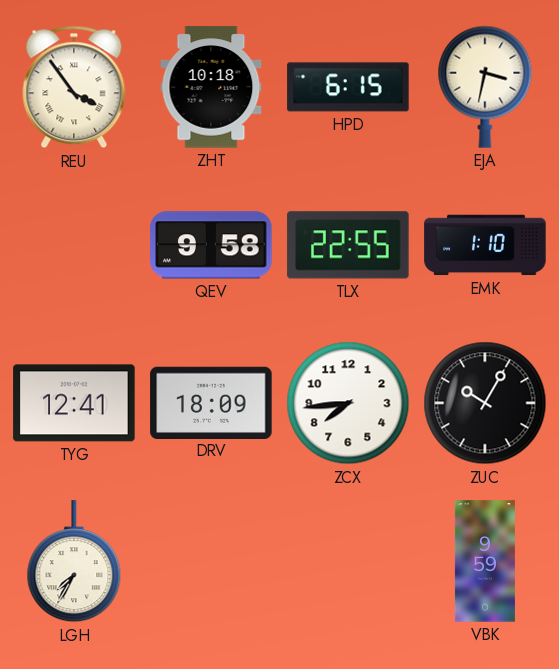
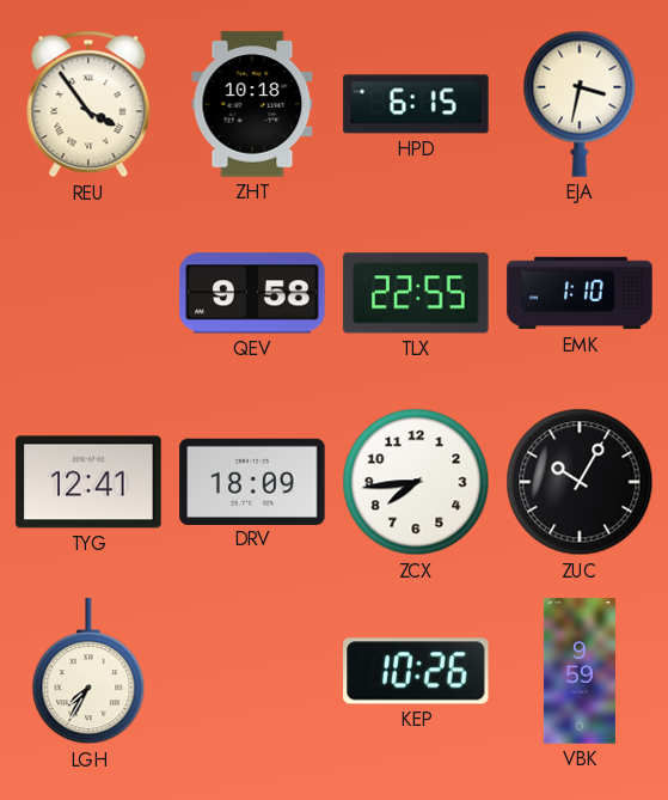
KEP: none -> 10:26
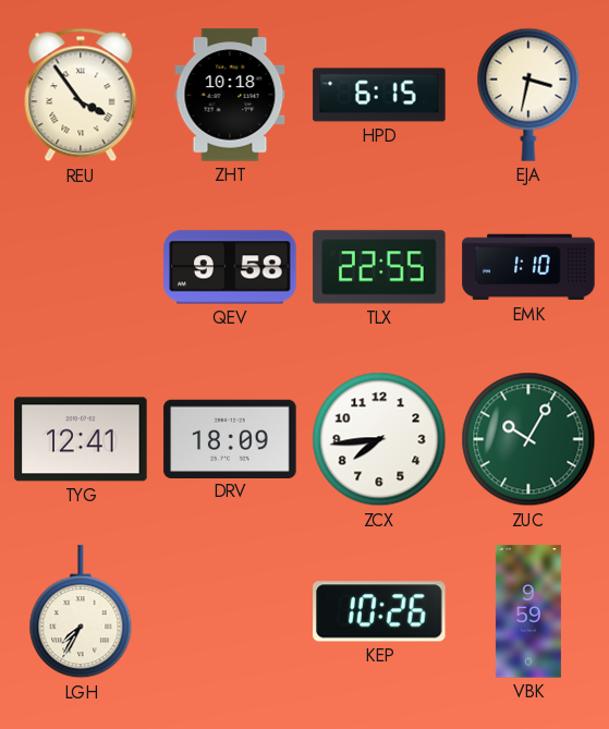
ZUC dial: black -> green
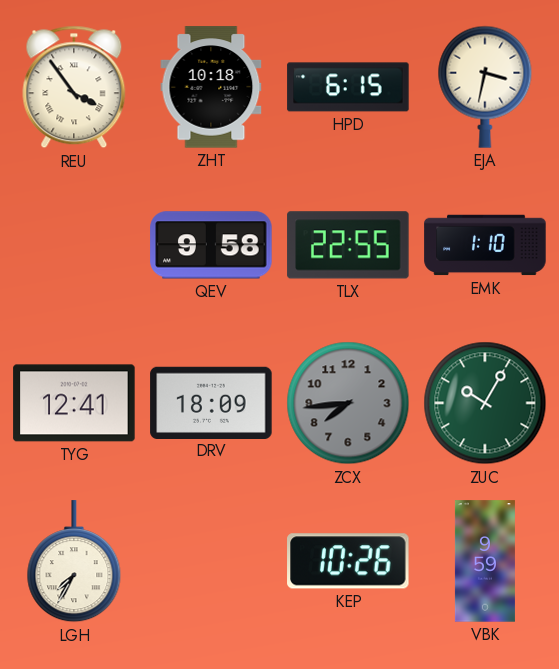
ZCX dial: white -> grey
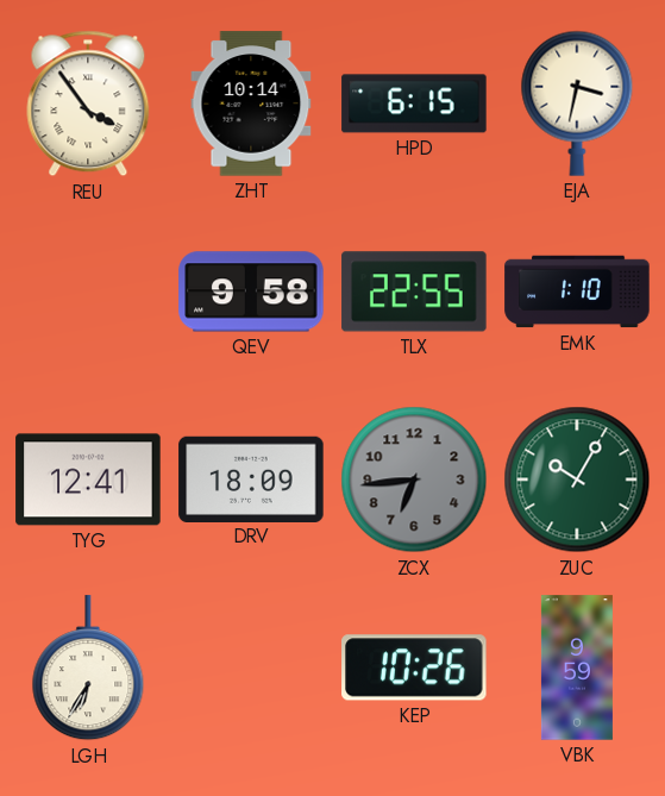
ZHT: 10:18 -> 10:14
ZCX: 7:44 -> 6:44
LGH: 7:35 -> 6:35
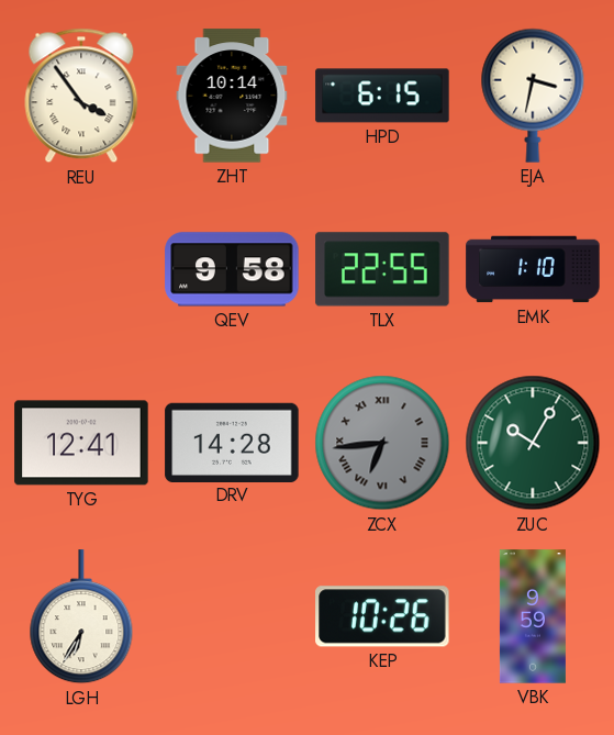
DRV: 18:09 -> 14:28
ZCX numerals: Arabic -> Roman
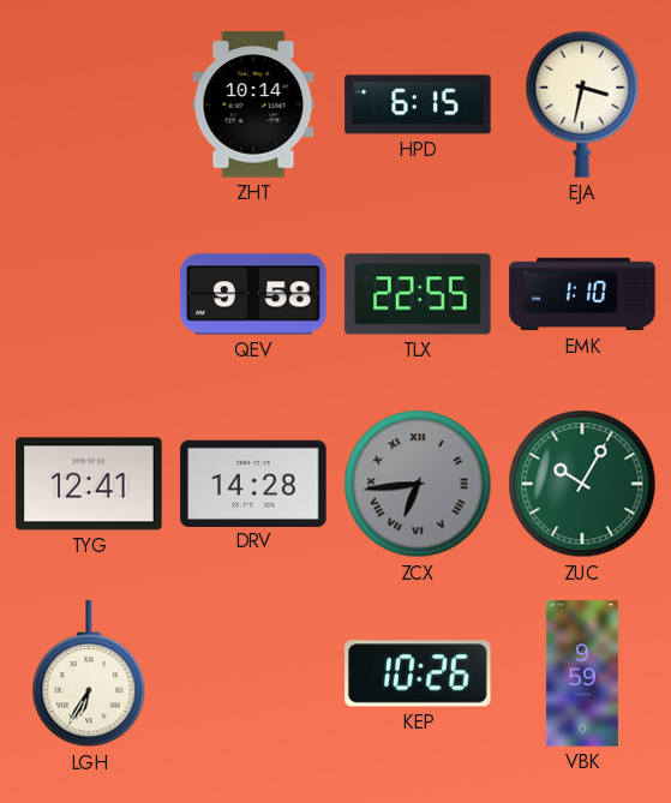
REU: 3:54 -> none
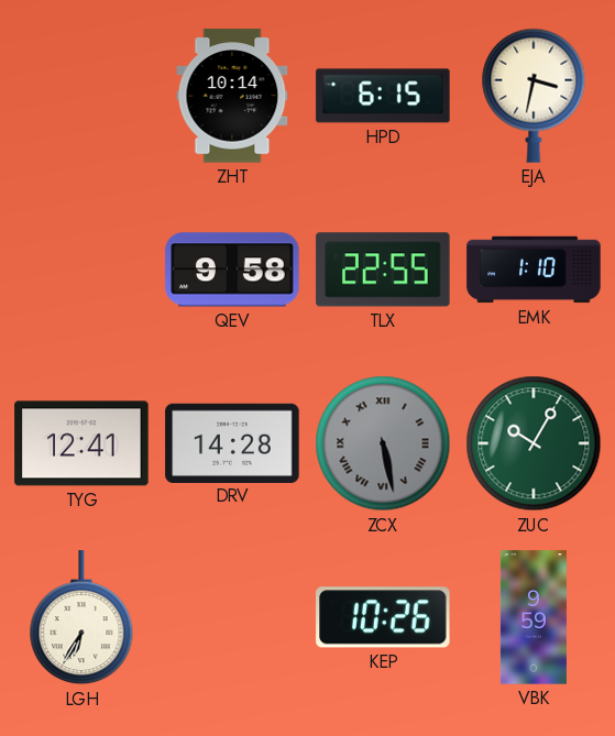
ZCX: 6:44 -> 5:28
